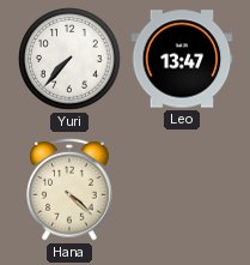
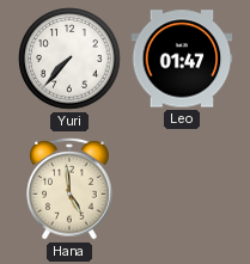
Leo: 13:47 -> 01:47
Hana: 4:22 -> 4:59
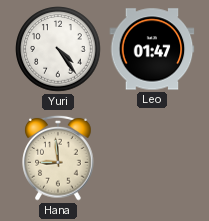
Yuri: 7:37 -> 4:24
Hana: 4:59 -> 8:59
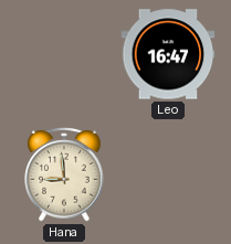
Yuri: 4:24 -> none
Leo: 01:47 -> 16:47
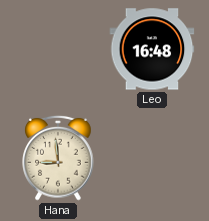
Leo: 16:47 -> 16:48
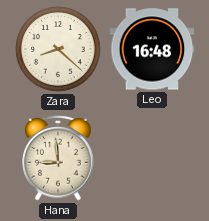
Zara: none -> 8:22
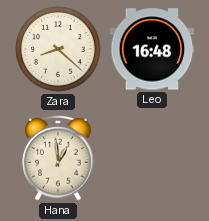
Hana: 8:59 -> 12:59
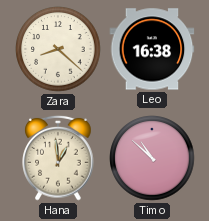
Leo: 16:48 -> 16:38
Timo: none -> 10:52
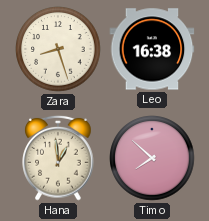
Zara: 8:22 -> 8:27
Timo: 10:52 -> 7:52
